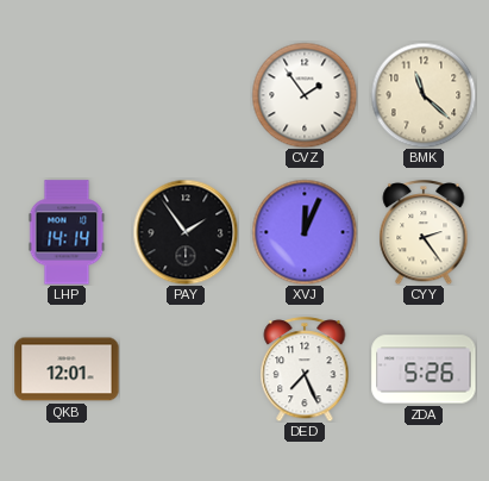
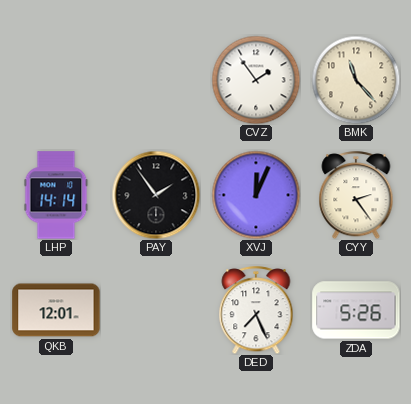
BMK: 11:22 -> 11:23
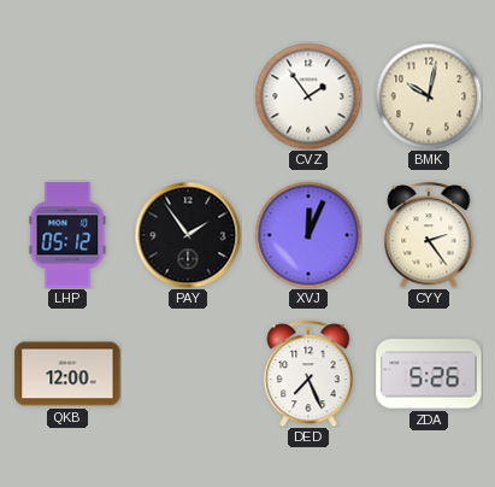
BMK: 11:23 -> 10:02
LHP: 14:14 -> 05:12
QKB: 12:01 -> 12:00
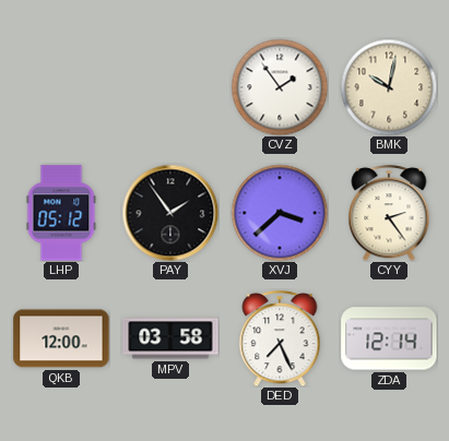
XVJ: 12:04 -> 3:38
MPV: none -> 03:58
ZDA: 5:26 -> 12:14
